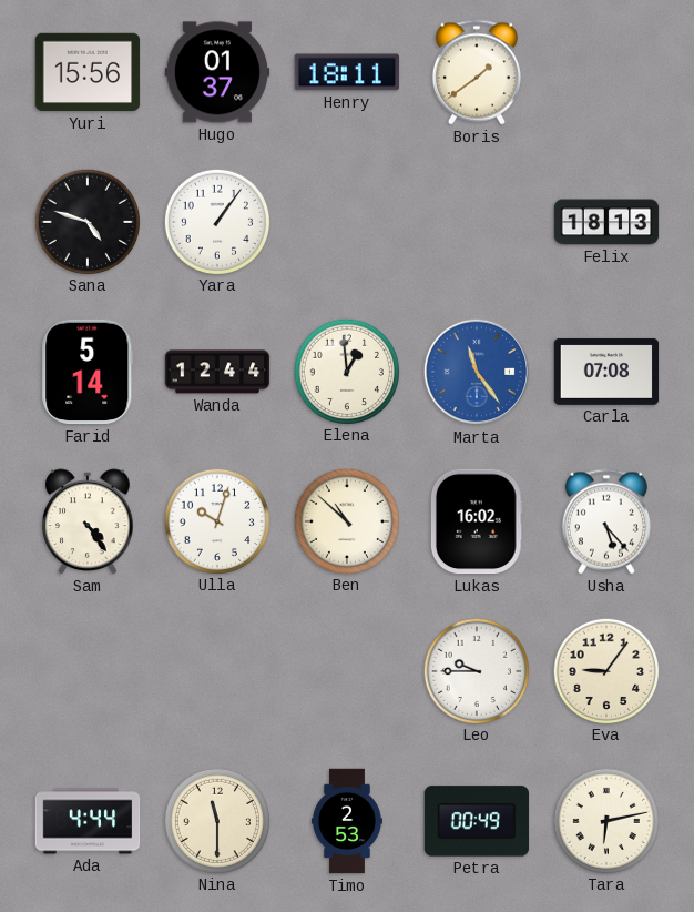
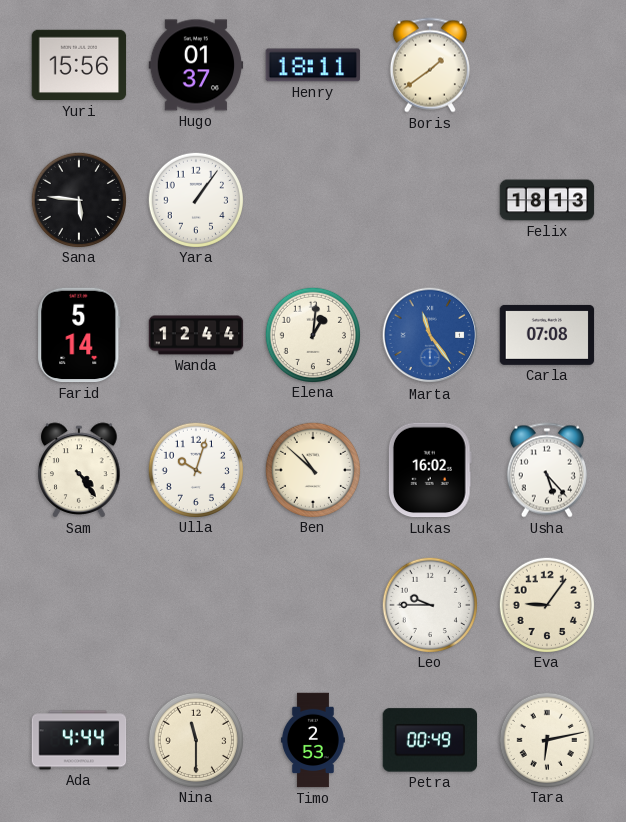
Sana: 4:48 -> 5:46
Elena: 12:59 -> 1:01
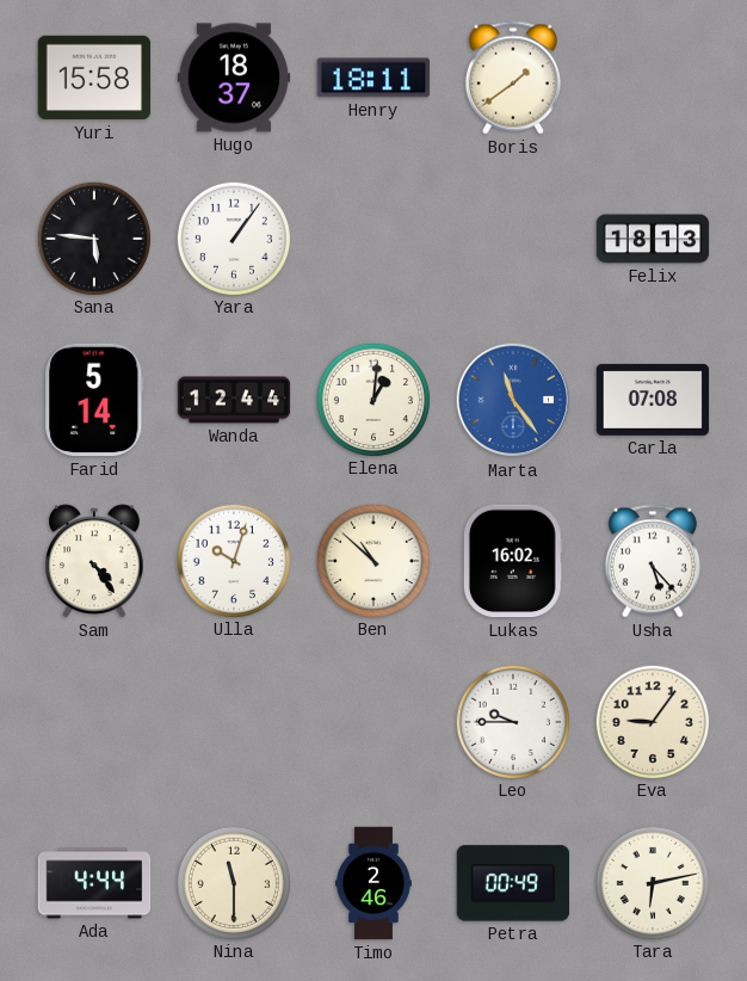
Yuri: 15:56 -> 15:58
Hugo: 01:37 -> 18:37
Timo: 2:53 -> 2:46
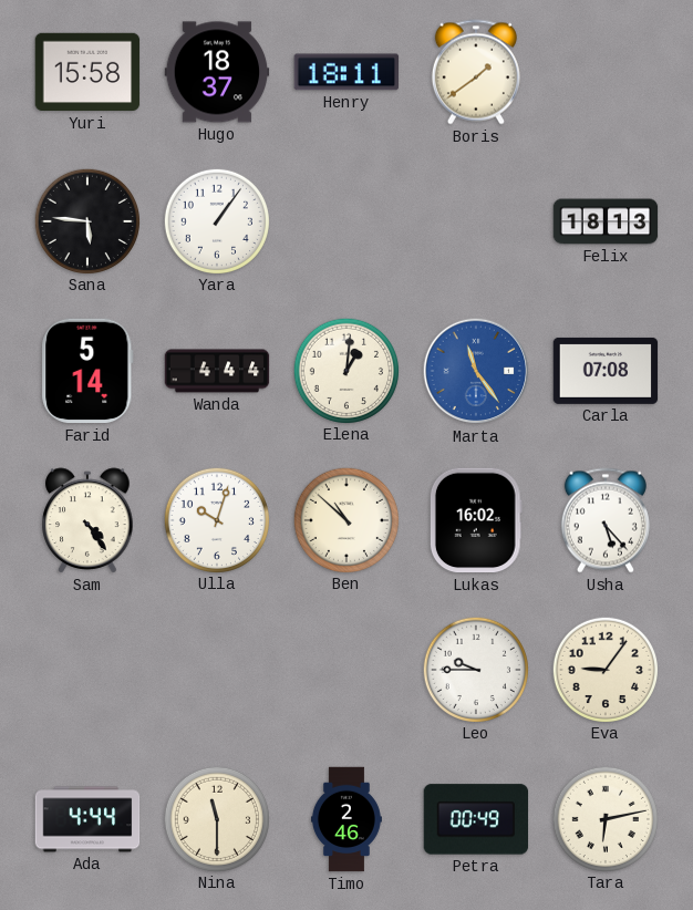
Wanda: 12:44 -> 4:44
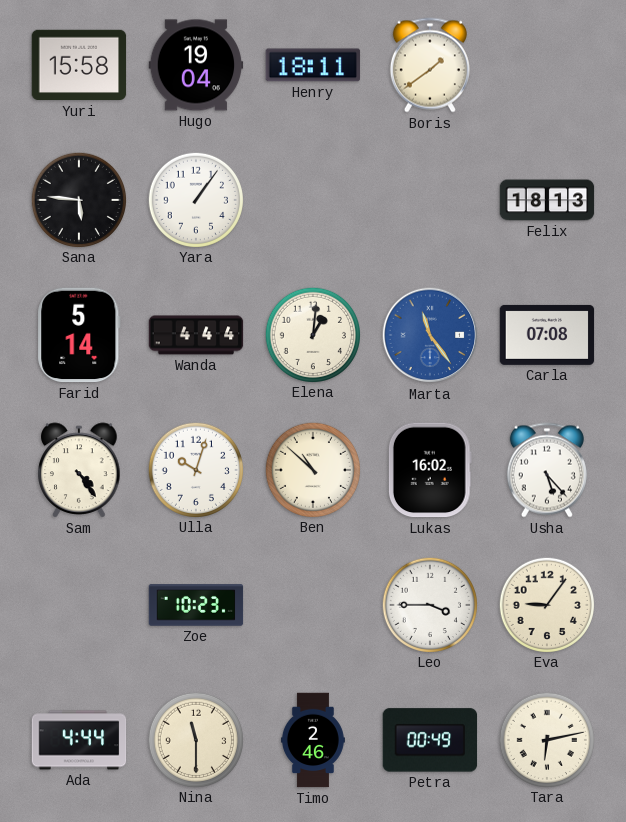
Hugo: 18:37 -> 19:04
Zoe: none -> 10:23
Leo: 9:45 -> 3:45
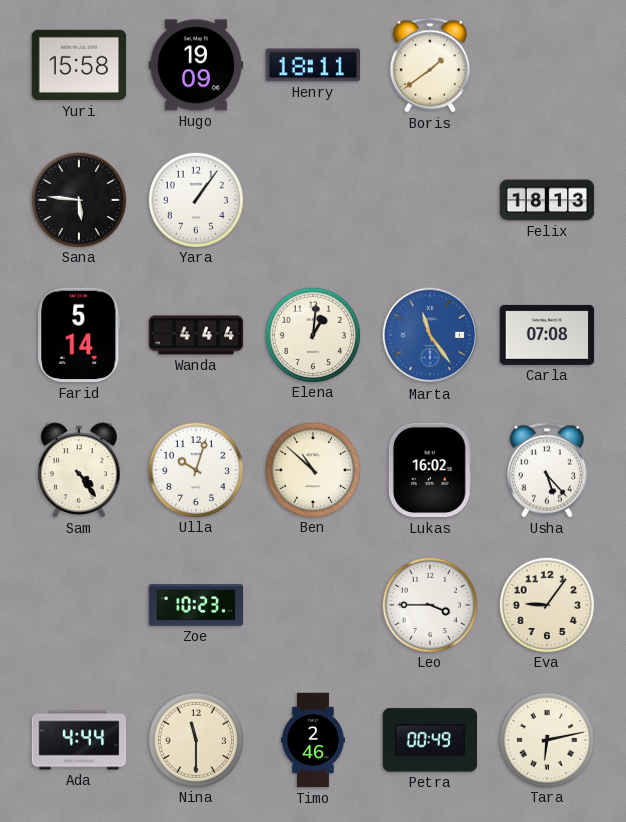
Hugo: 19:04 -> 19:09
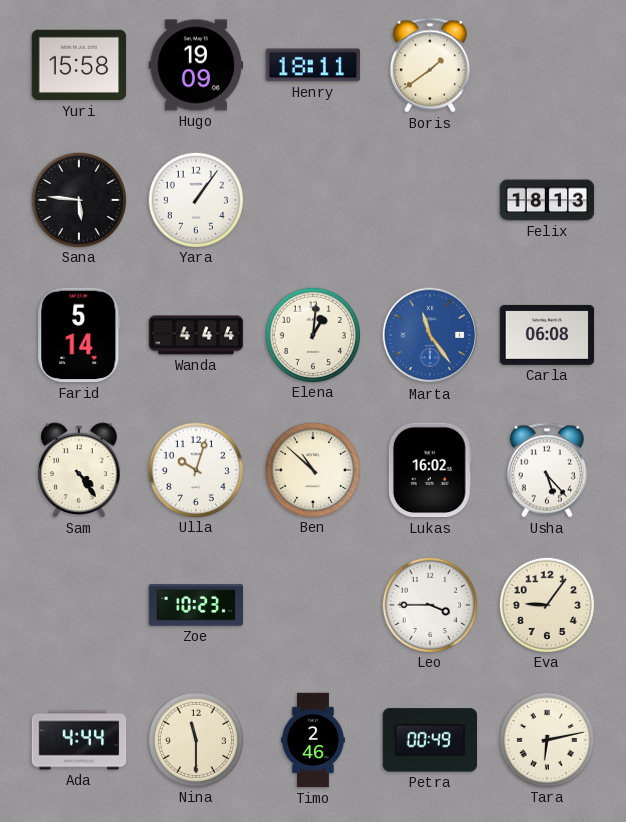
Carla: 07:08 -> 06:08
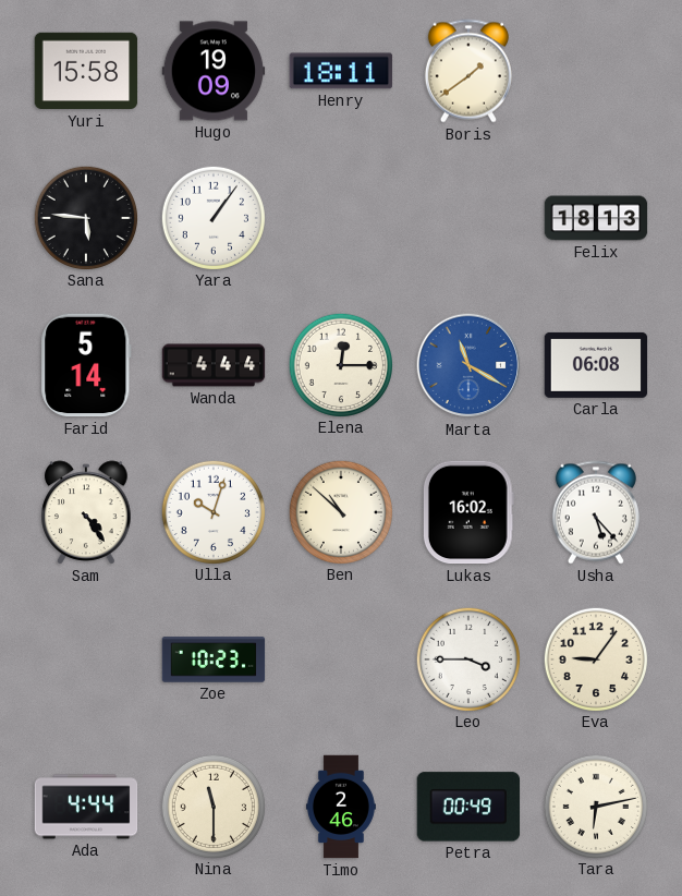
Elena: 1:01 -> 12:15
Marta: 11:24 -> 11:20
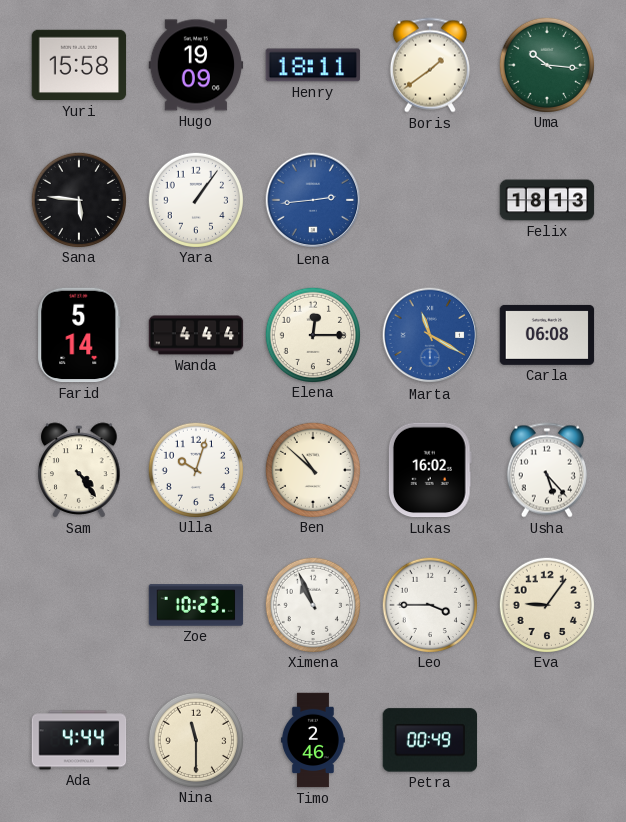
Uma: none -> 10:16
Lena: none -> 2:44
Ximena: none -> 10:56
Tara: 6:13 -> none
